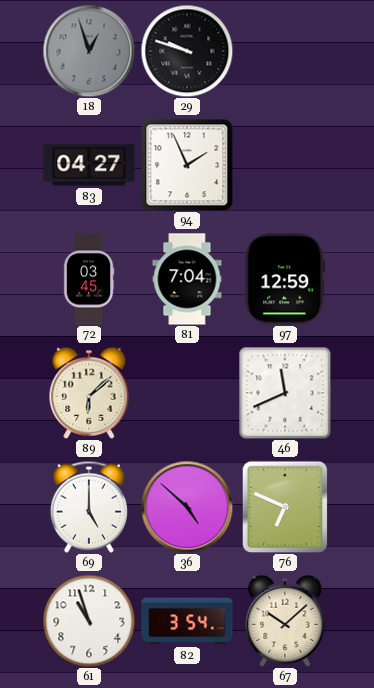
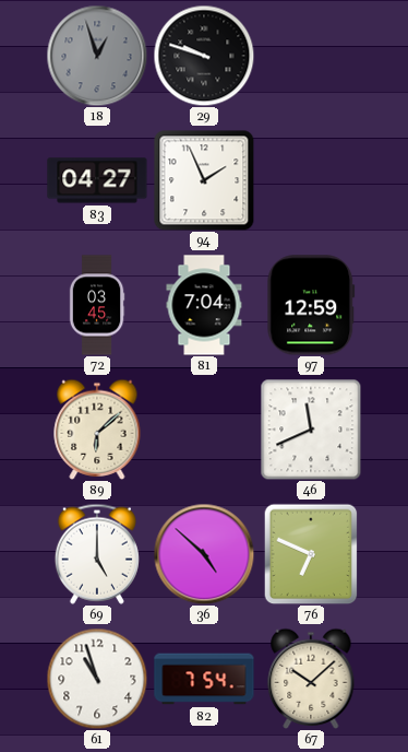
82: 3:54 -> 7:54
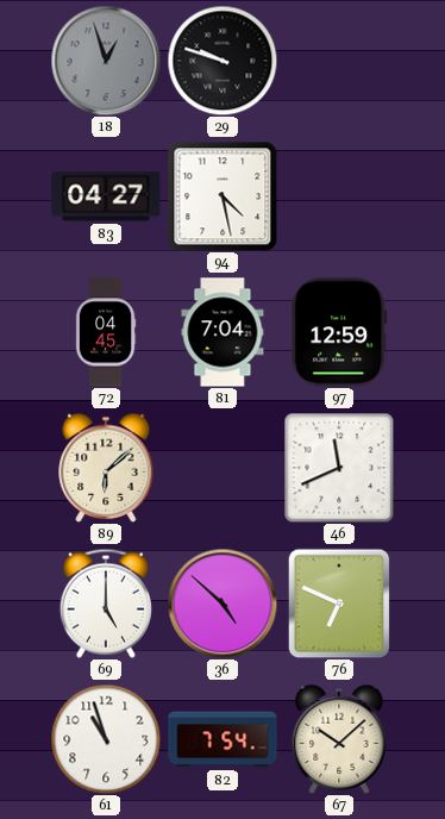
94: 1:56 -> 4:28
72: 03:45 -> 04:45
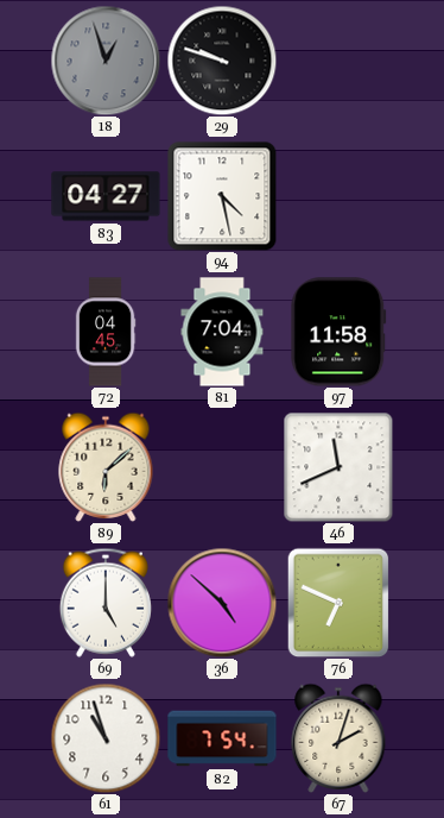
97: 12:59 -> 11:58
67: 10:08 -> 2:03
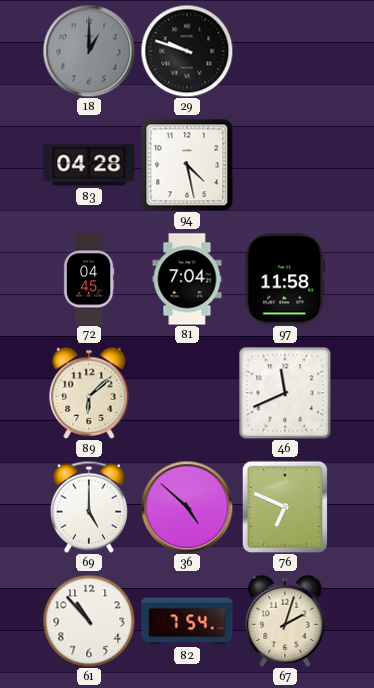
18: 12:57 -> 1:00
83: 04:27 -> 04:28
61: 10:57 -> 10:53
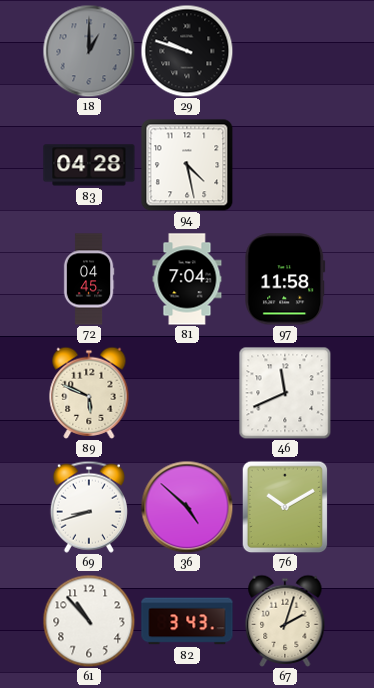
89: 6:08 -> 5:49
69: 5:00 -> 8:42
76: 6:49 -> 10:10
82: 7:54 -> 3:43
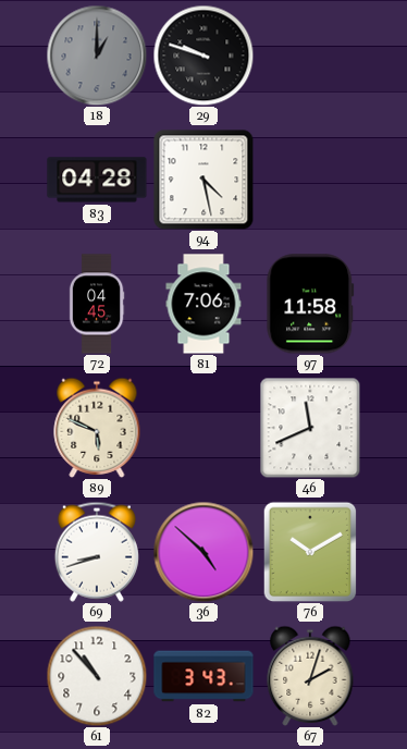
81: 7:04 -> 7:06
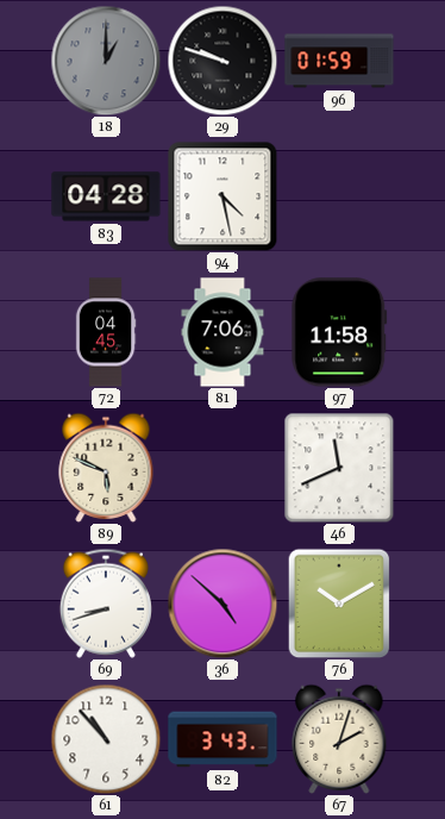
96: none -> 01:59
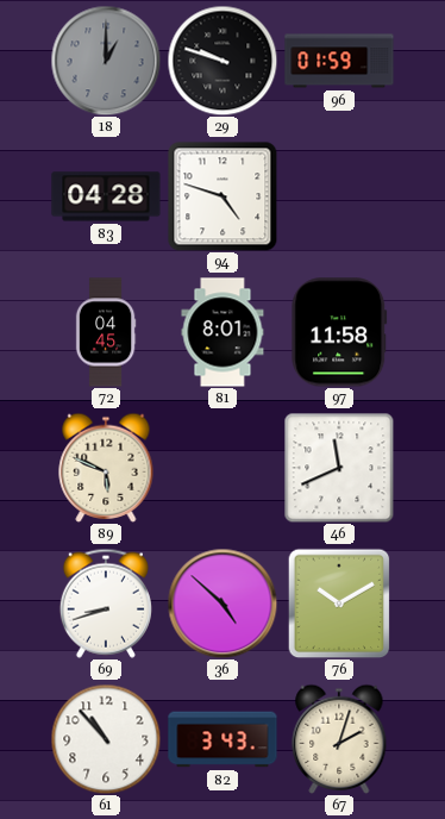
94: 4:28 -> 4:48
81: 7:06 -> 8:01
